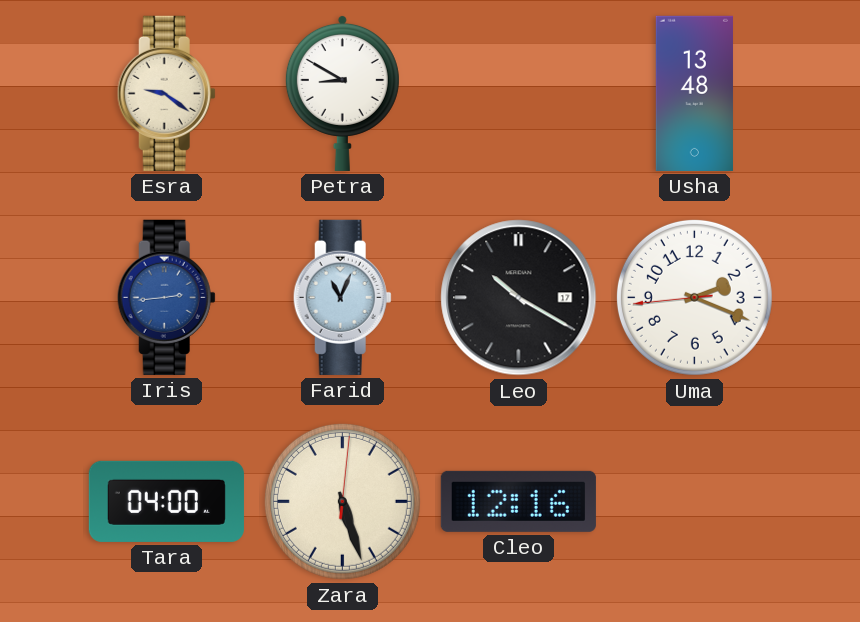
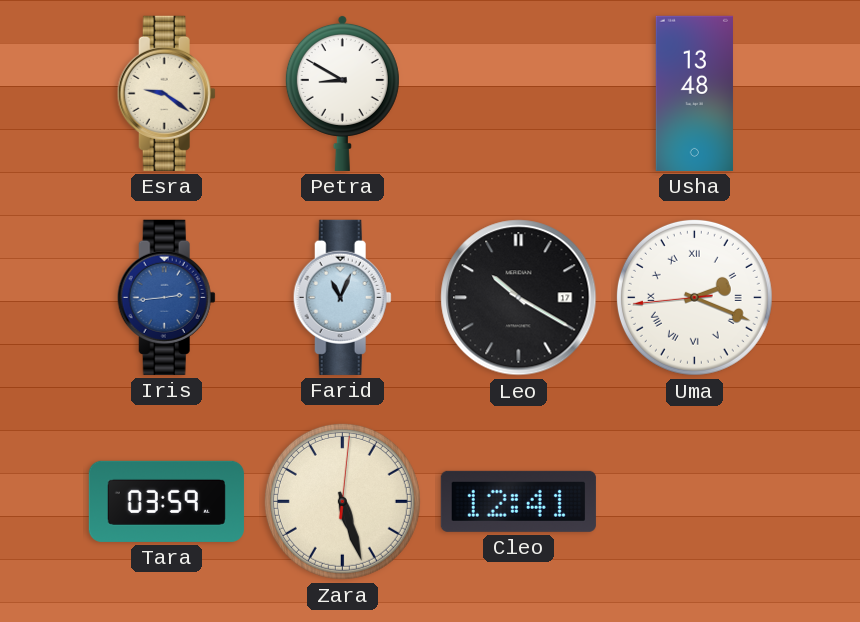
Uma numerals: Arabic -> Roman
Tara: 04:00 -> 03:59
Cleo: 12:16 -> 12:41
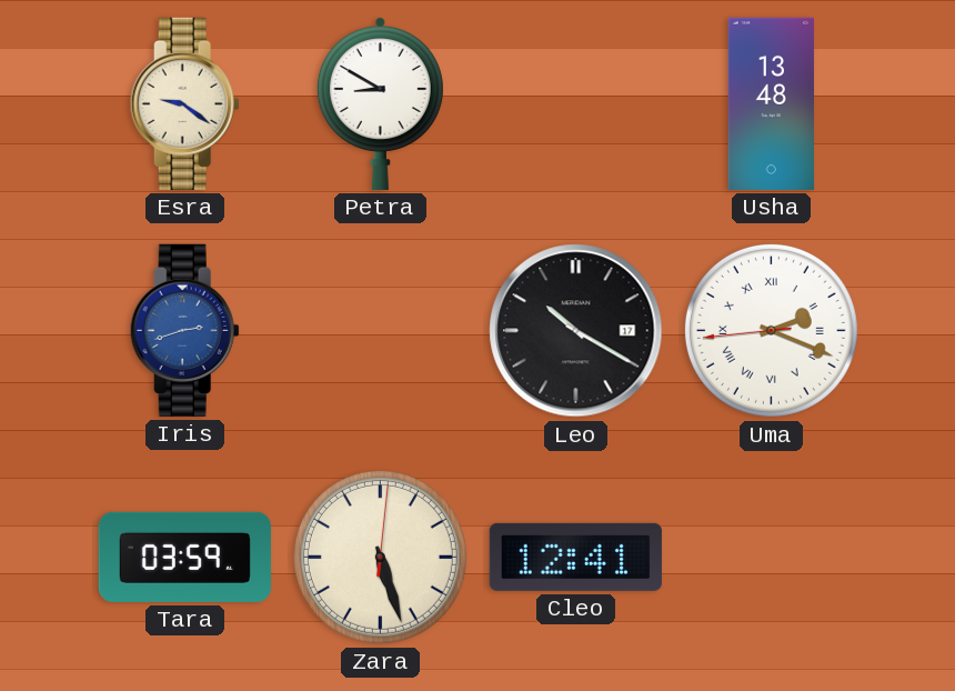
Iris: 2:44 -> 2:42
Farid: 11:04 -> none
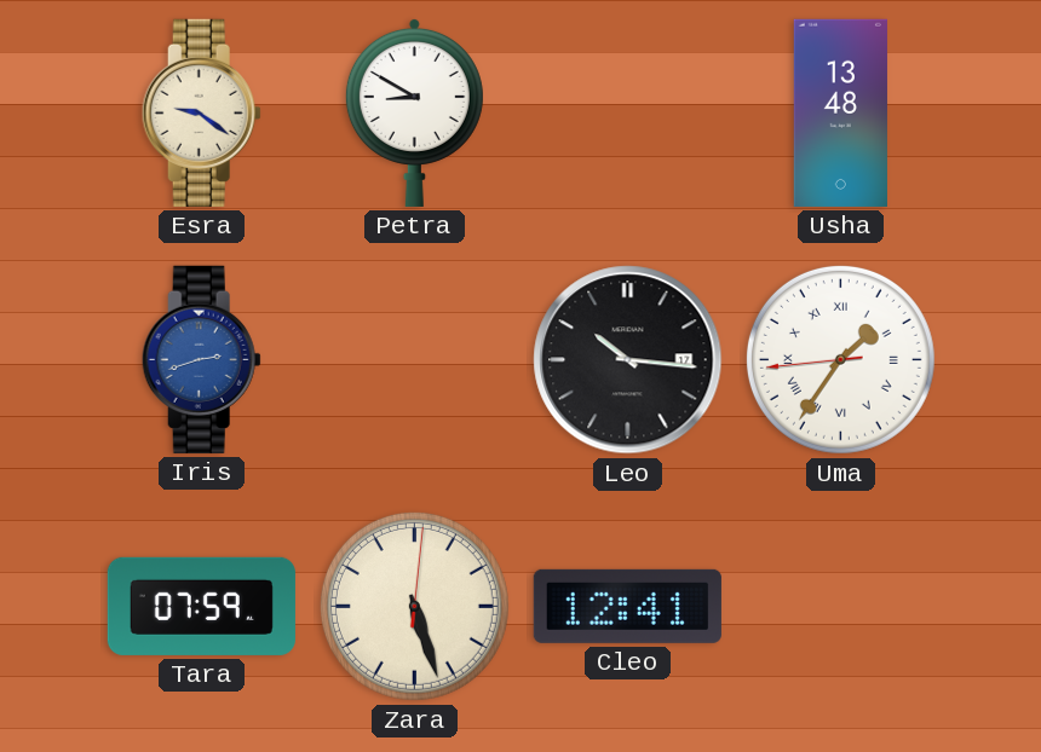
Leo: 10:20 -> 10:16
Uma: 2:18 -> 1:35
Tara: 03:59 -> 07:59
